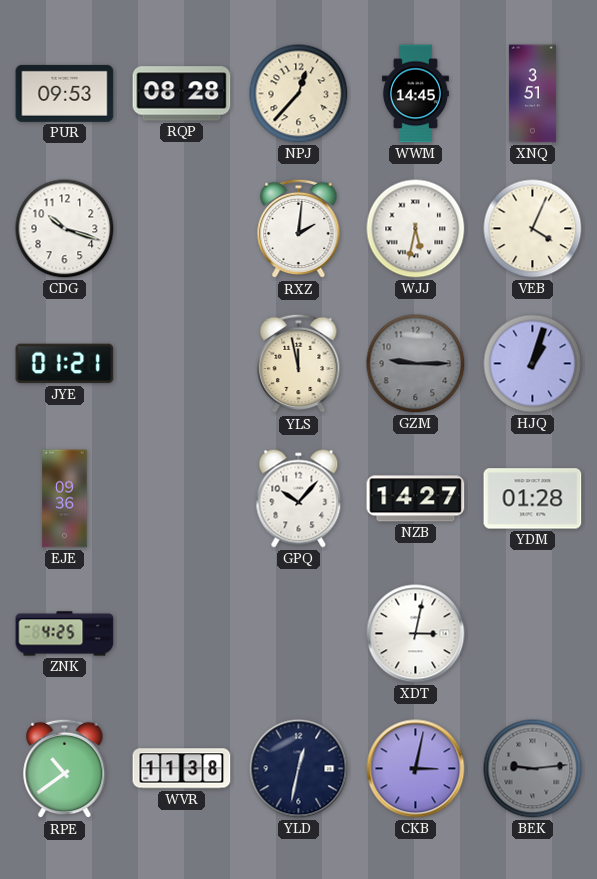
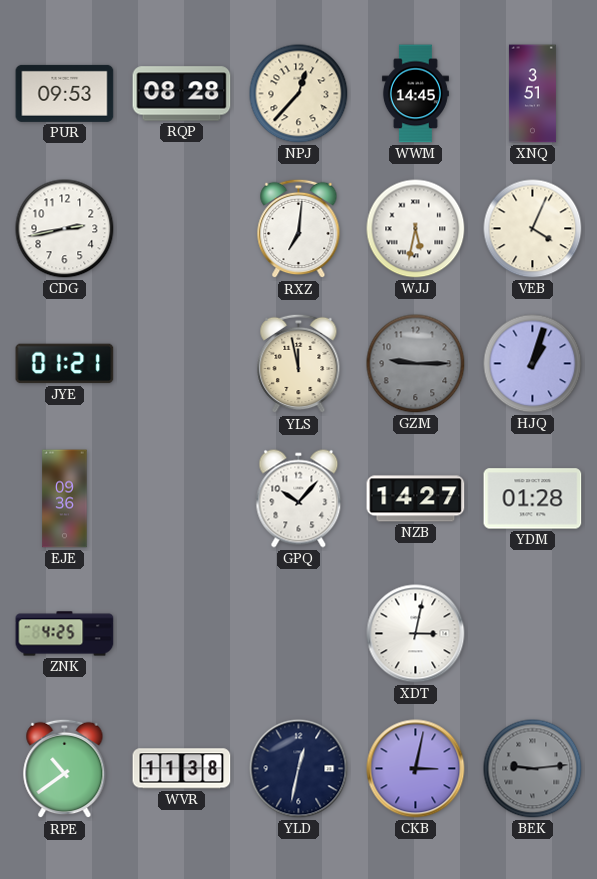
CDG: 10:18 -> 2:43
RXZ: 2:01 -> 7:01
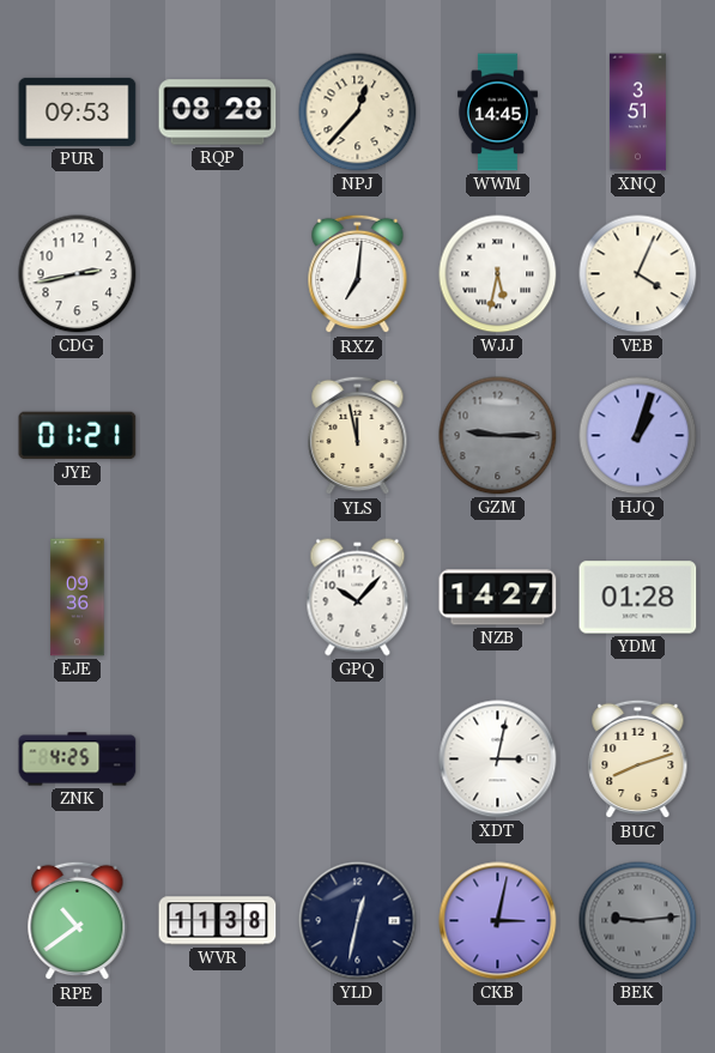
BUC: none -> 8:12
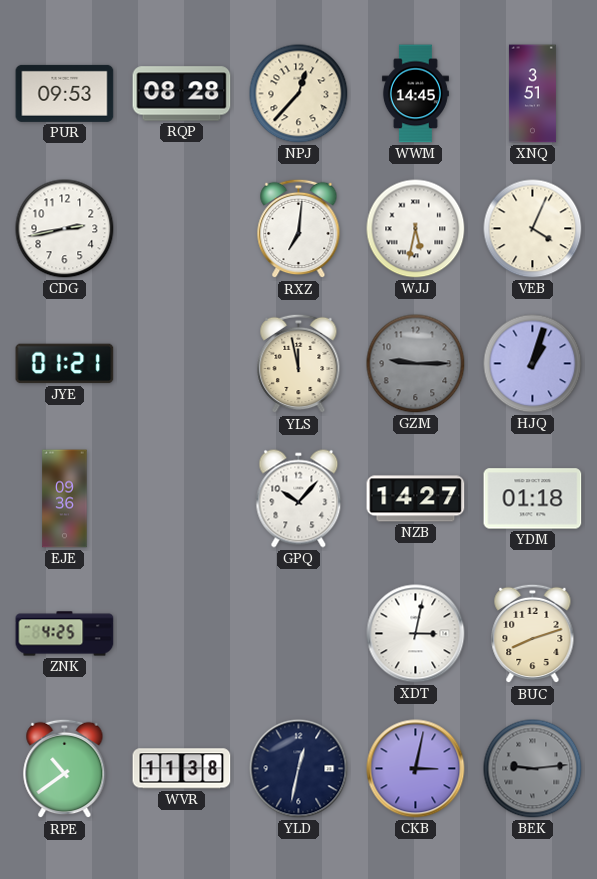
YDM: 01:28 -> 01:18
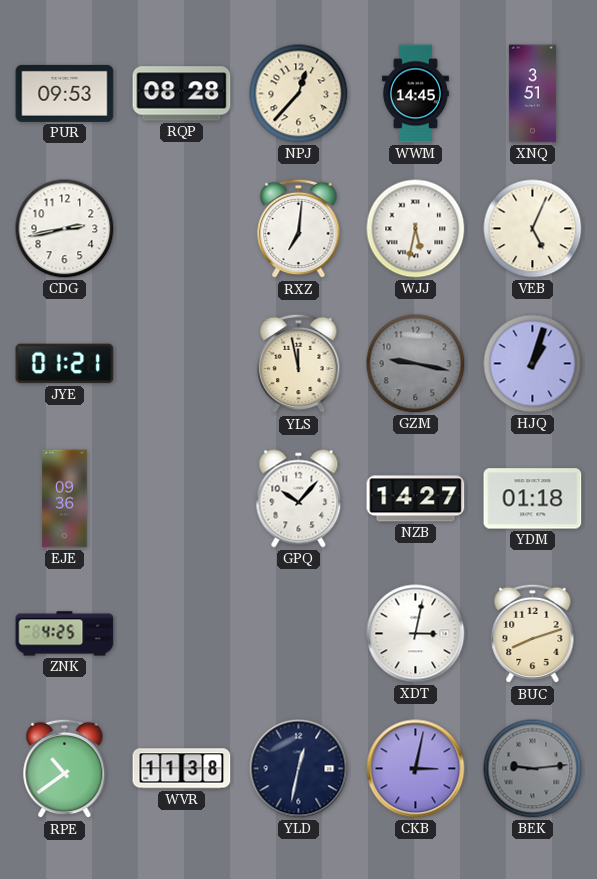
VEB: 4:04 -> 5:04
GZM: 9:15 -> 9:17
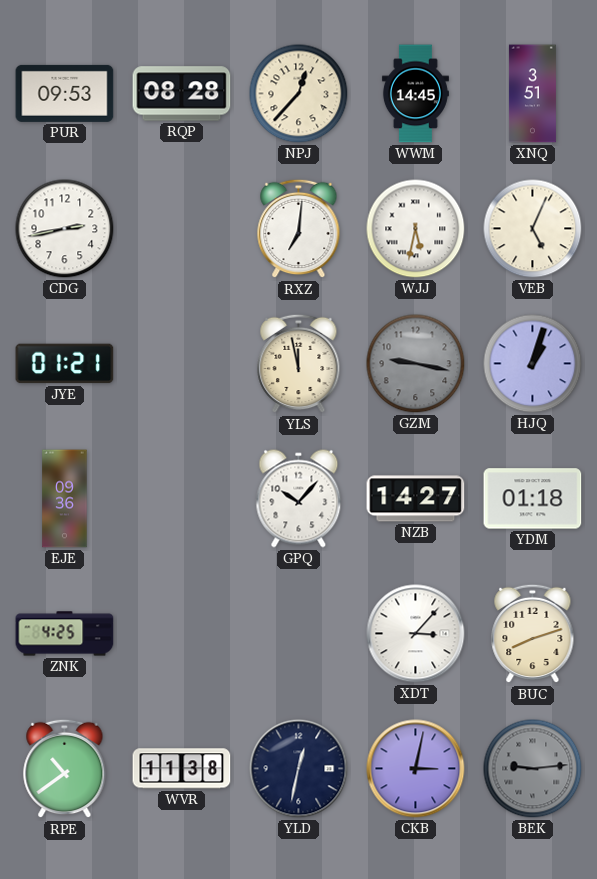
XDT: 3:02 -> 3:07
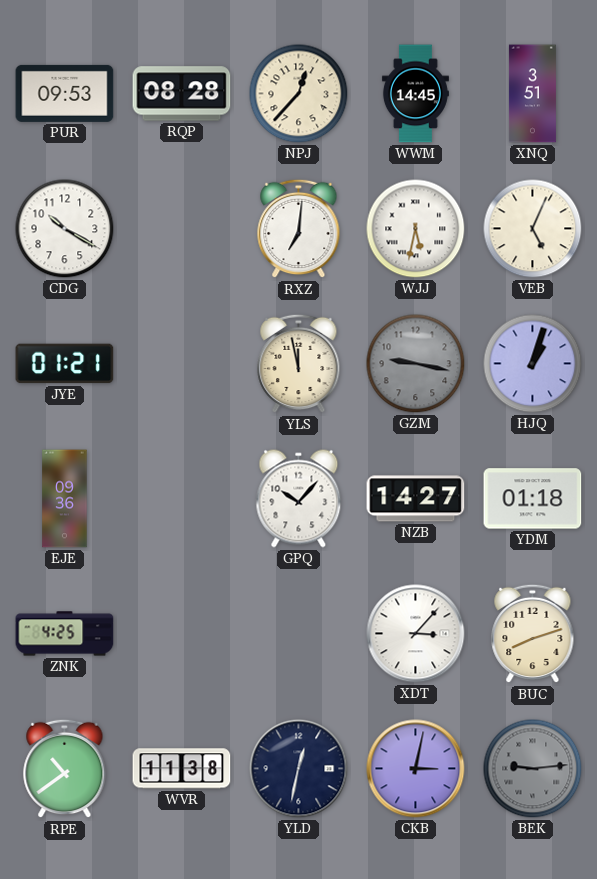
CDG: 2:43 -> 10:20
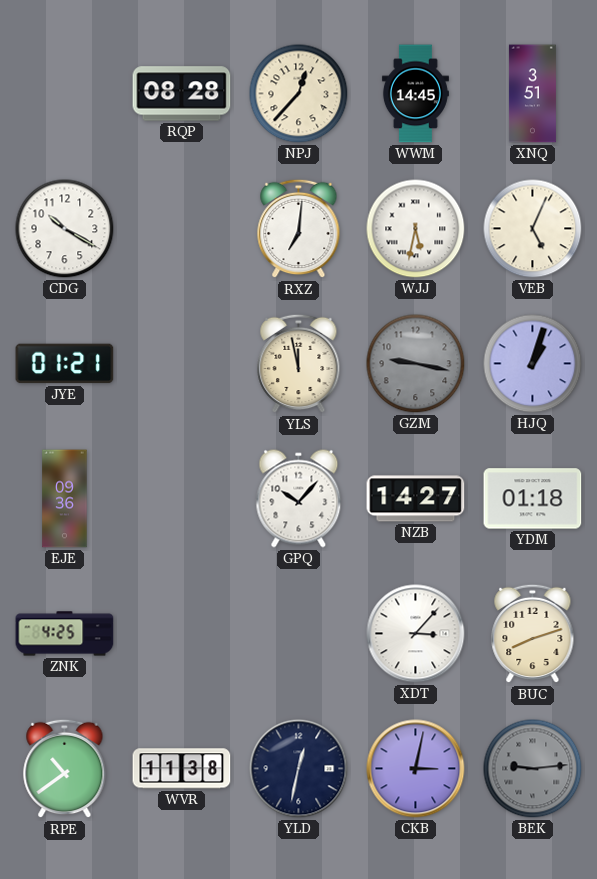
PUR: 09:53 -> none
